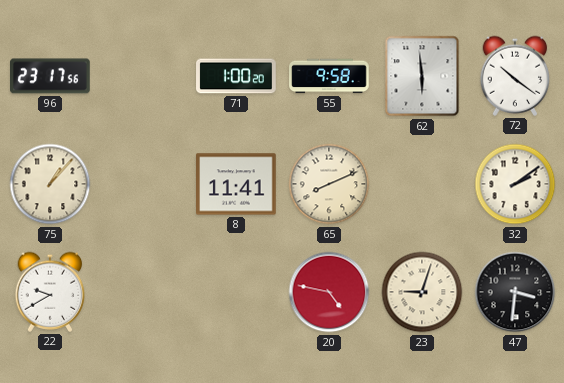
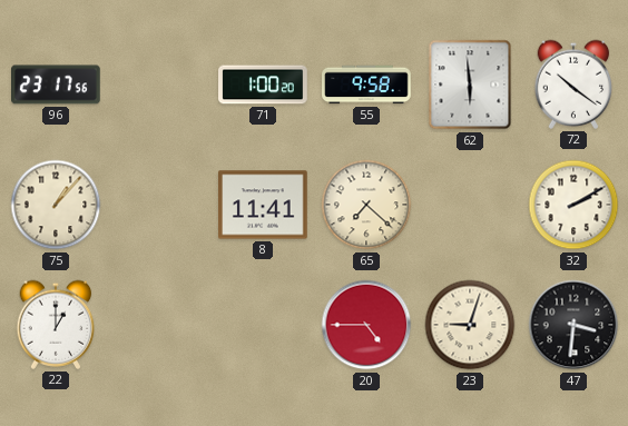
65: 8:11 -> 7:22
32: 2:09 -> 2:10
22: 9:40 -> 1:00
20: 4:47 -> 4:45
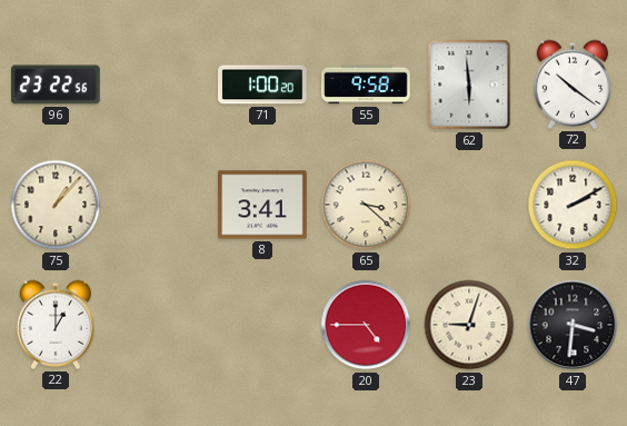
96: 23:17 -> 23:22
8: 11:41 -> 3:41
65: 7:22 -> 3:22
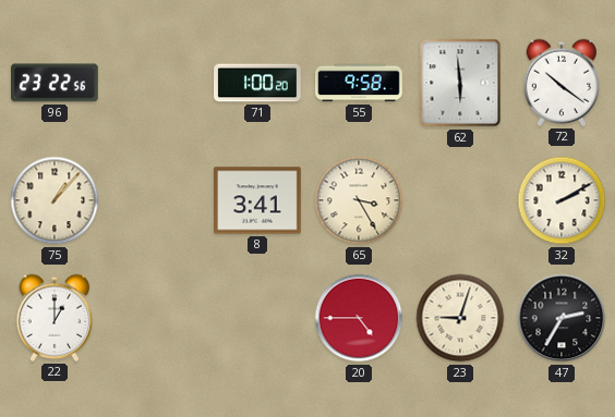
65: 3:22 -> 3:25
47: 3:31 -> 2:35
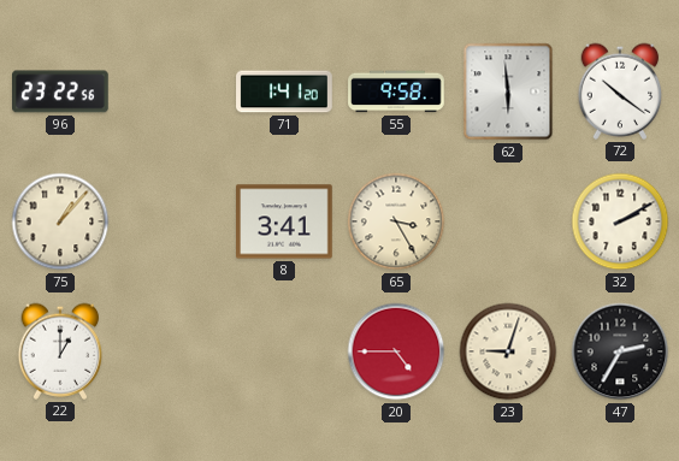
71: 1:00 -> 1:41
